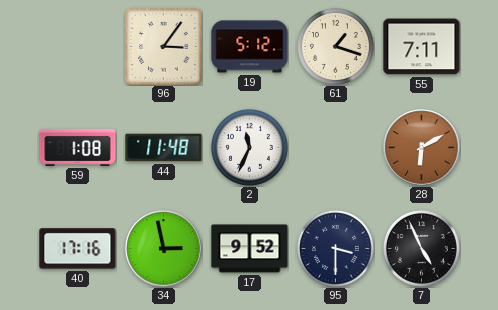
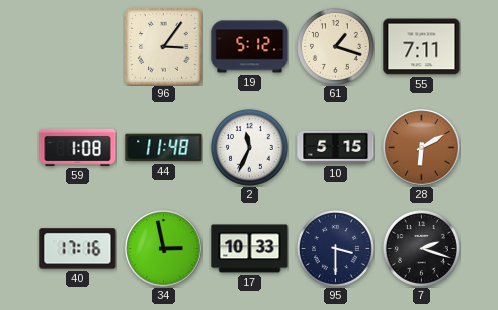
10: none -> 5:15
17: 9:52 -> 10:33
7: 4:56 -> 2:18
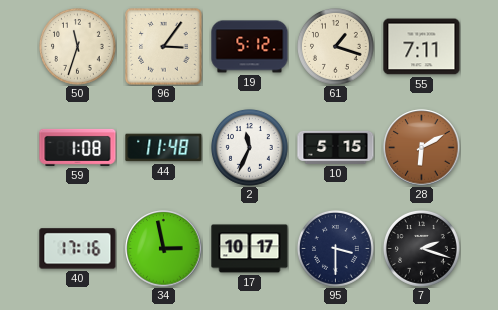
50: none -> 11:33
17: 10:33 -> 10:17
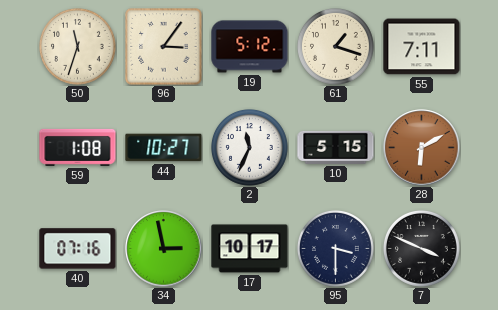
44: 11:48 -> 10:27
40: 17:16 -> 07:16
7: 2:18 -> 3:49
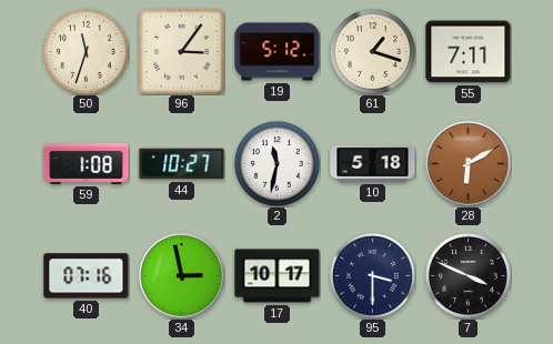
2: 11:34 -> 11:32
10: 5:15 -> 5:18
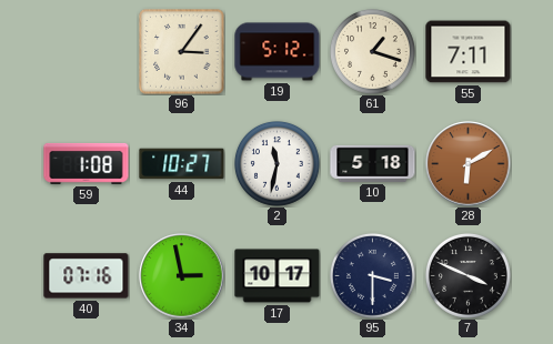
50: 11:33 -> none
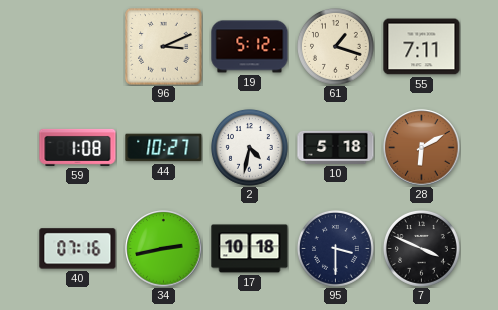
96: 3:06 -> 3:11
2: 11:32 -> 4:32
34: 2:58 -> 2:43
17: 10:17 -> 10:18
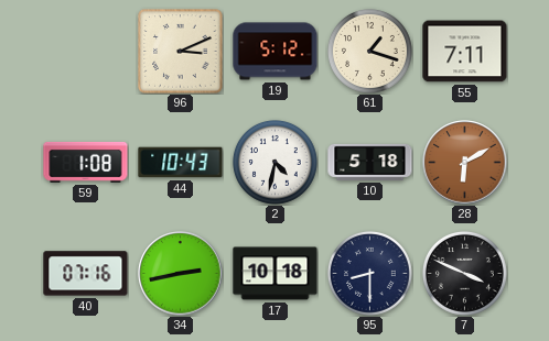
44: 10:27 -> 10:43
95: 3:30 -> 8:30
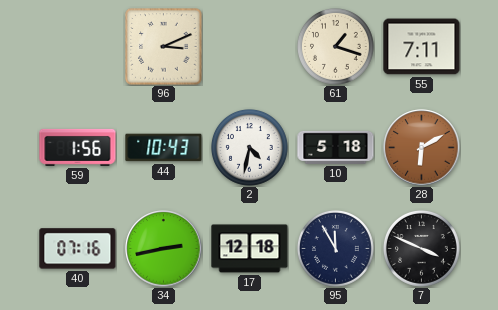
19: 5:12 -> none
59: 1:08 -> 1:56
17: 10:18 -> 12:18
95: 8:30 -> 11:55
